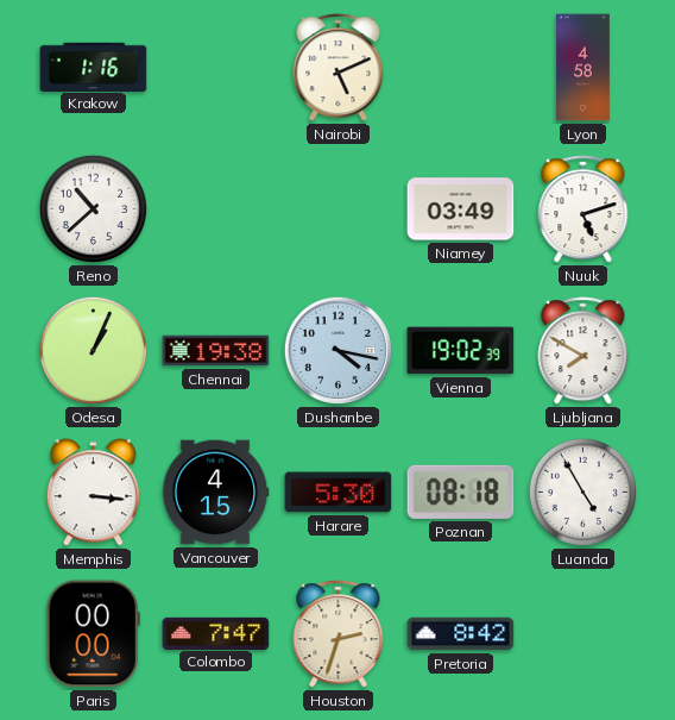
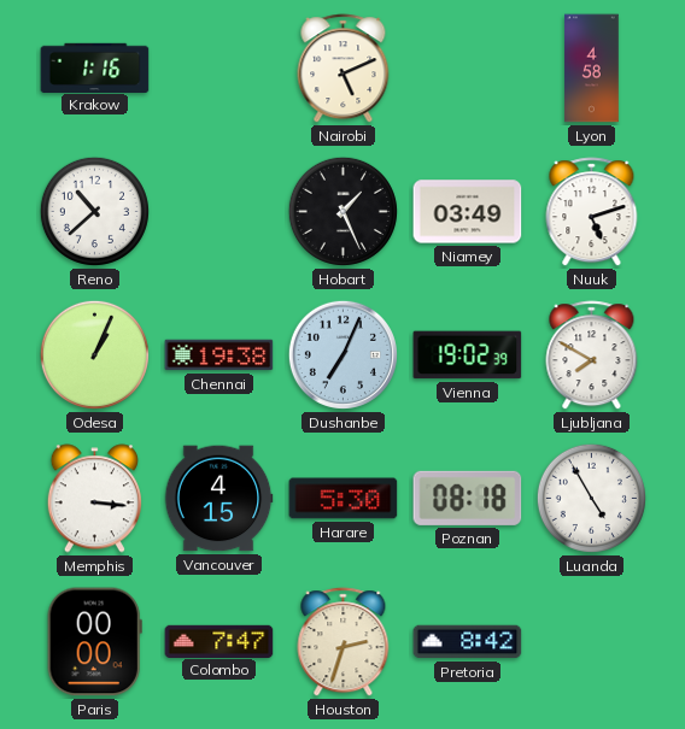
Hobart: none -> 1:26
Dushanbe: 4:17 -> 7:04
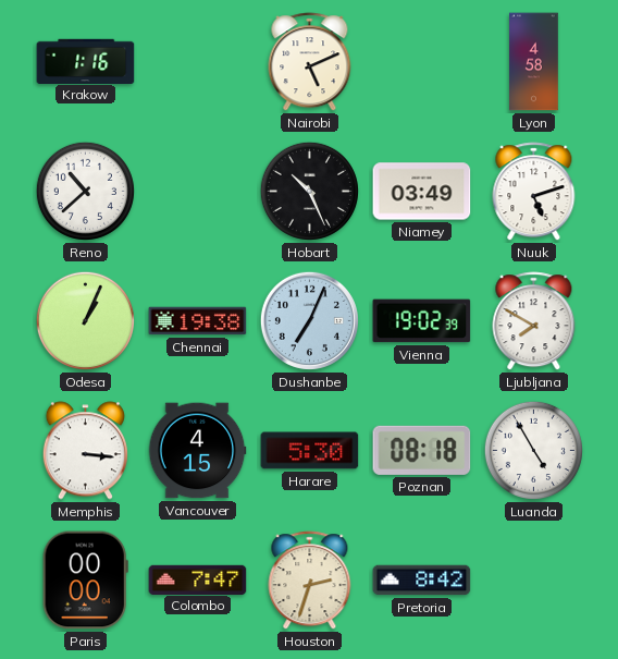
Hobart: 1:26 -> 10:26
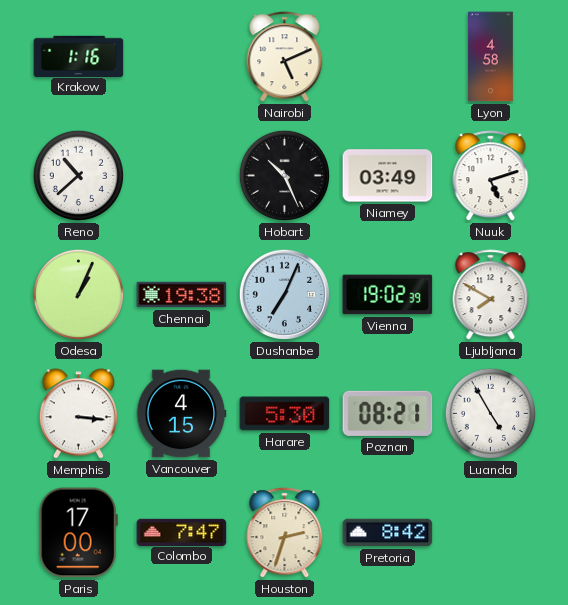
Poznan: 08:18 -> 08:21
Paris: 00:00 -> 17:00
